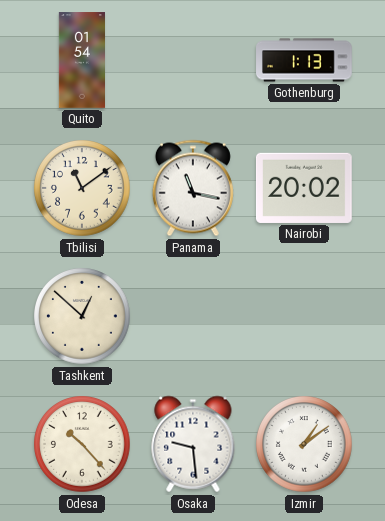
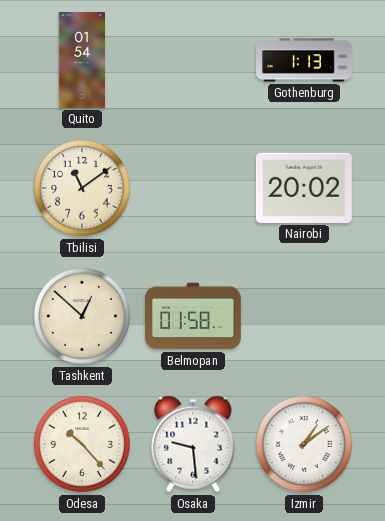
Panama: 11:17 -> none
Belmopan: none -> 01:58
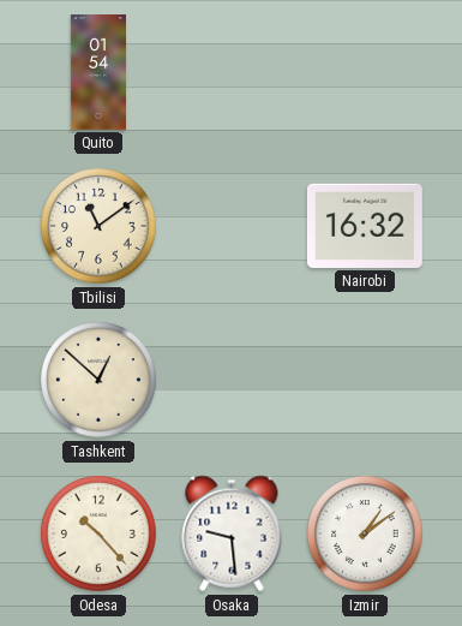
Gothenburg: 1:13 -> none
Nairobi: 20:02 -> 16:32
Belmopan: 01:58 -> none
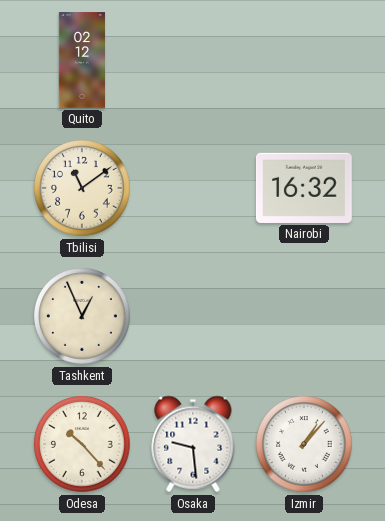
Quito: 01:54 -> 02:12
Tashkent: 12:52 -> 12:56
Izmir: 1:09 -> 1:07
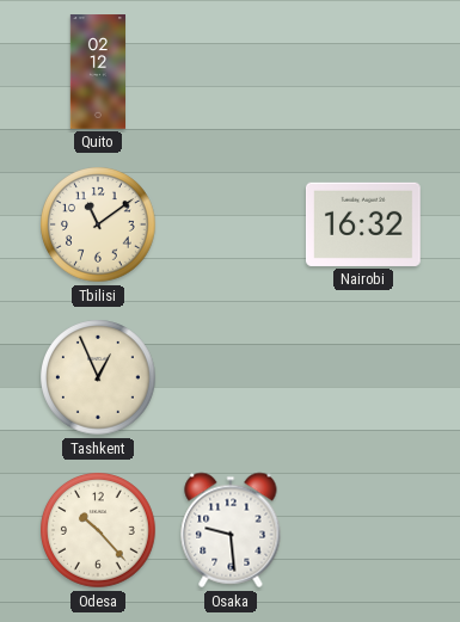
Izmir: 1:07 -> none
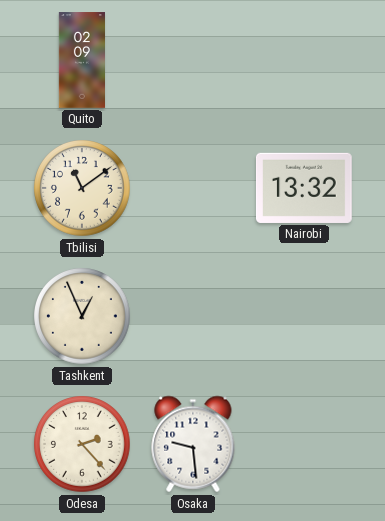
Quito: 02:12 -> 02:09
Nairobi: 16:32 -> 13:32
Odesa: 10:23 -> 2:23
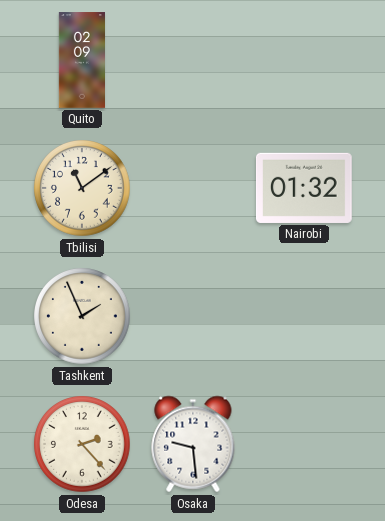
Nairobi: 13:32 -> 01:32
Tashkent: 12:56 -> 1:56
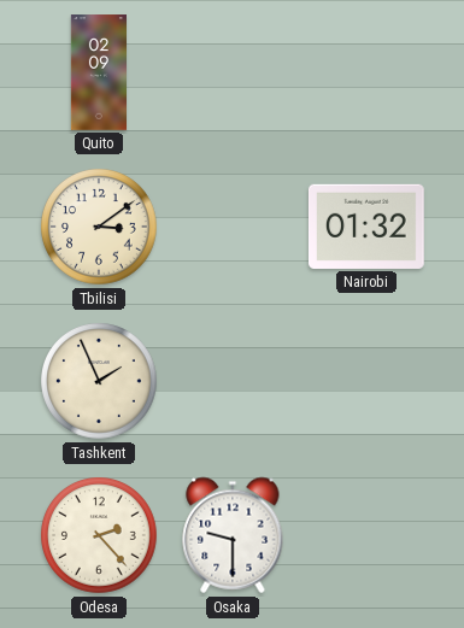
Tbilisi: 11:09 -> 3:09
Osaka: 9:29 -> 9:30
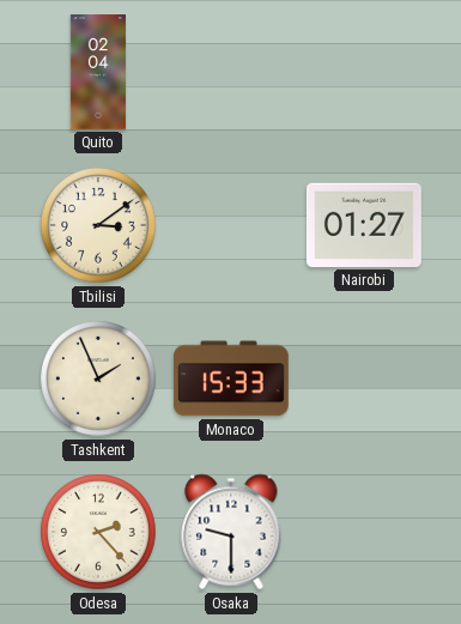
Quito: 02:09 -> 02:04
Nairobi: 01:32 -> 01:27
Monaco: none -> 15:33
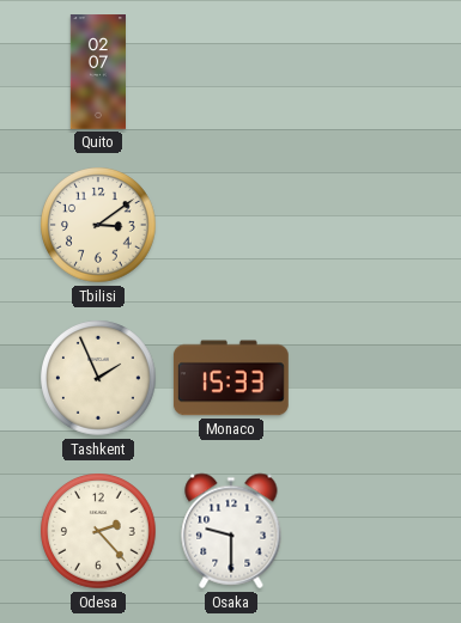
Quito: 02:04 -> 02:07
Nairobi: 01:27 -> none
